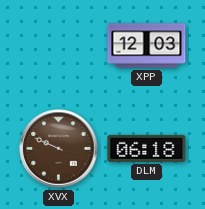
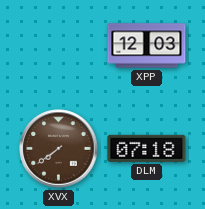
XVX: 9:49 -> 7:39
DLM: 06:18 -> 07:18
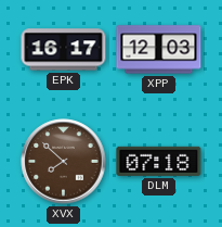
EPK: none -> 16:17
XVX: 7:39 -> 7:52
